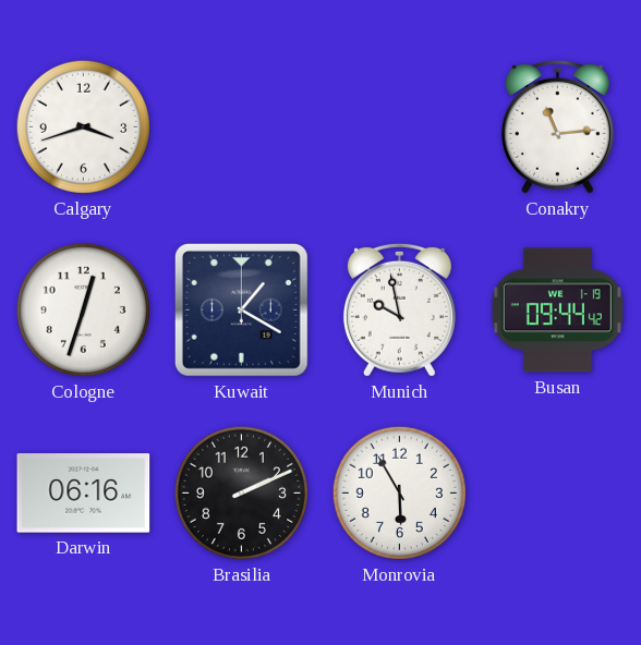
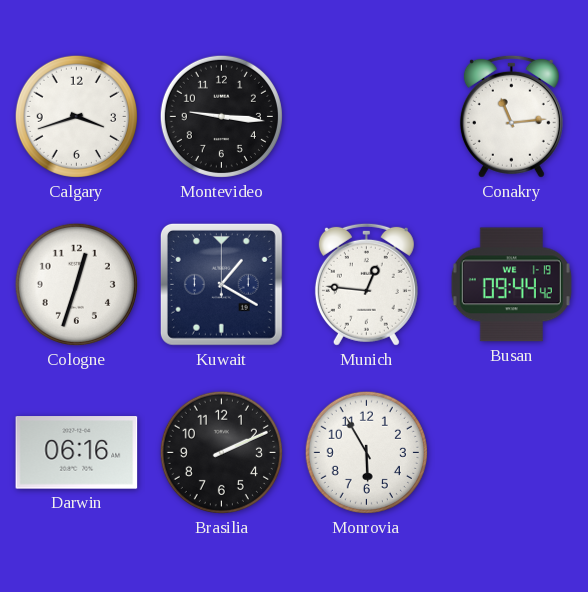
Montevideo: none -> 9:16
Munich: 9:58 -> 12:46
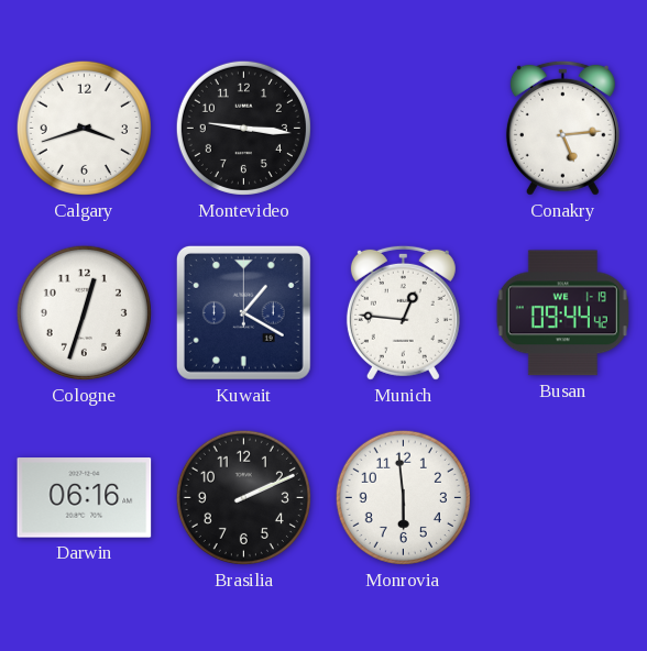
Conakry: 11:14 -> 5:14
Monrovia: 5:55 -> 5:59
